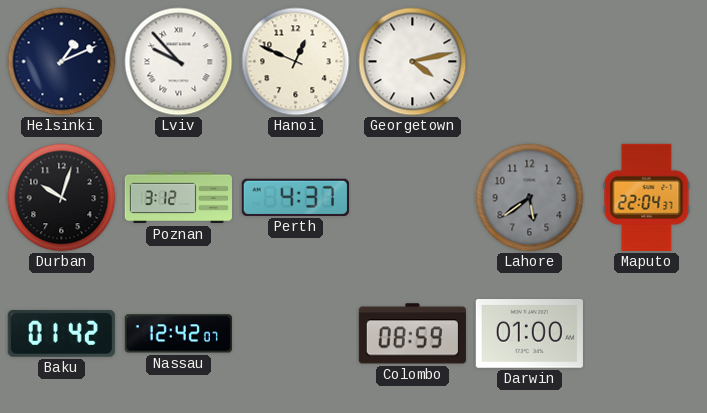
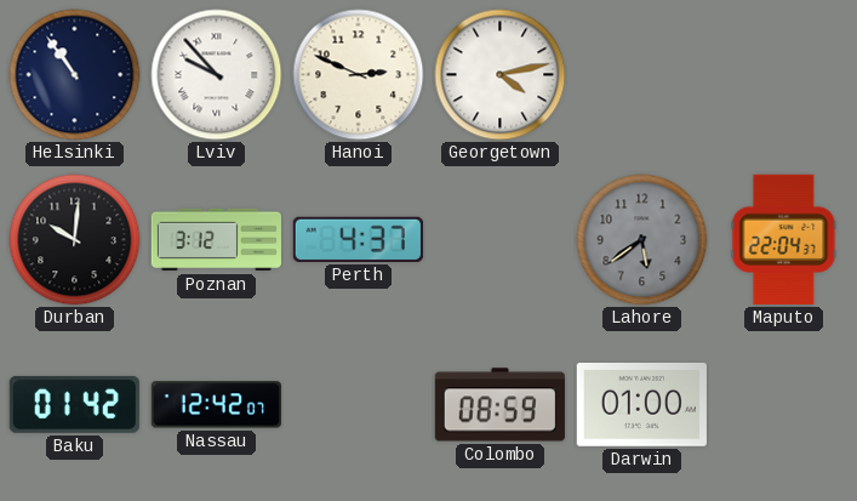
Helsinki: 1:11 -> 10:54
Hanoi: 12:49 -> 2:49
Durban: 10:03 -> 10:01
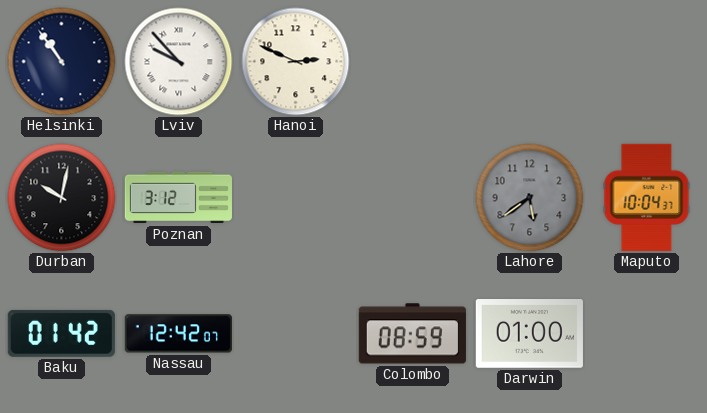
Georgetown: 4:13 -> none
Durban: 10:01 -> 10:02
Perth: 4:37 -> none
Maputo: 22:04 -> 10:04
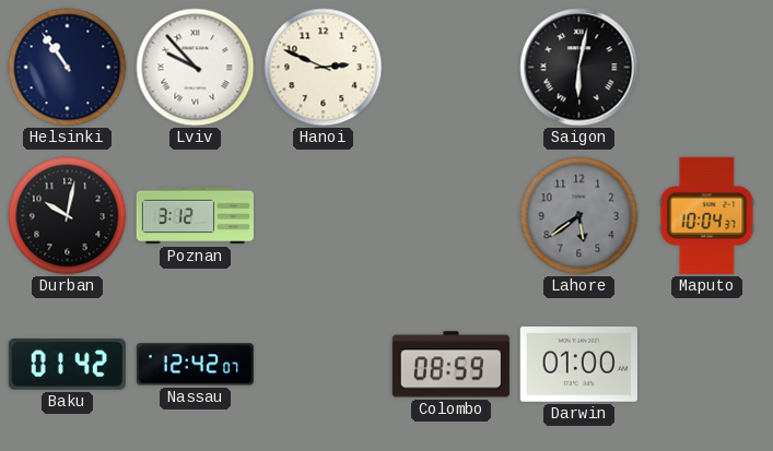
Saigon: none -> 6:02
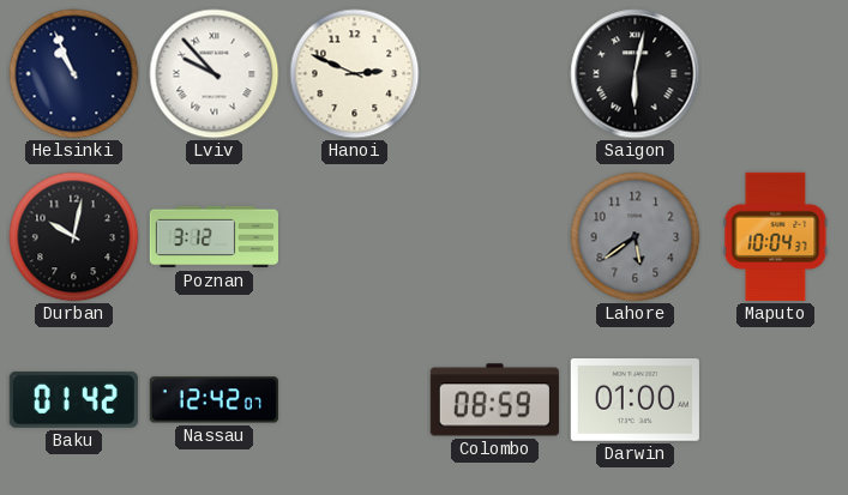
Helsinki: 10:54 -> 10:56
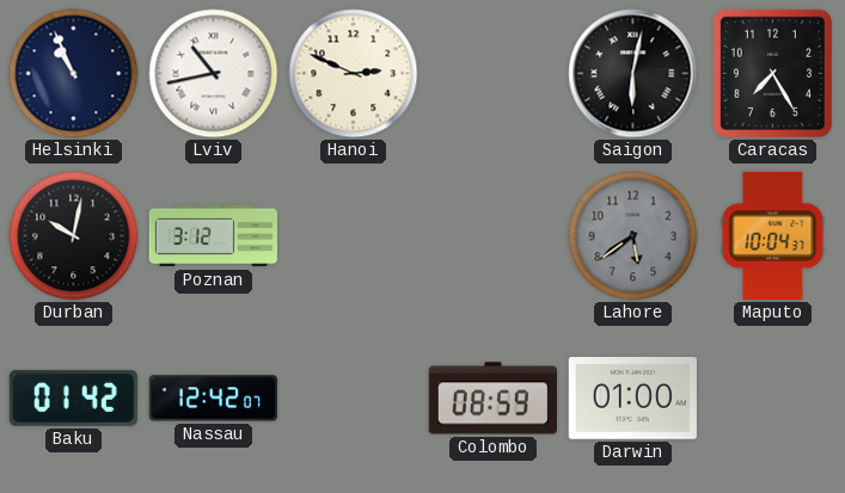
Lviv: 9:53 -> 10:43
Caracas: none -> 7:25
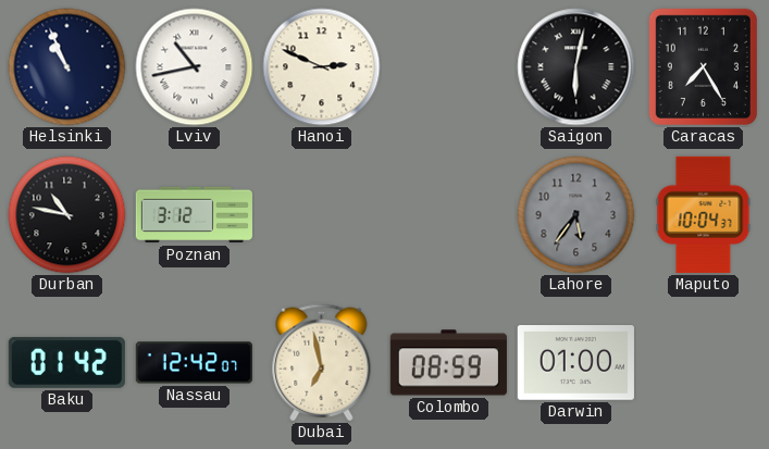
Durban: 10:02 -> 10:47
Lahore: 5:39 -> 5:36
Dubai: none -> 6:58
